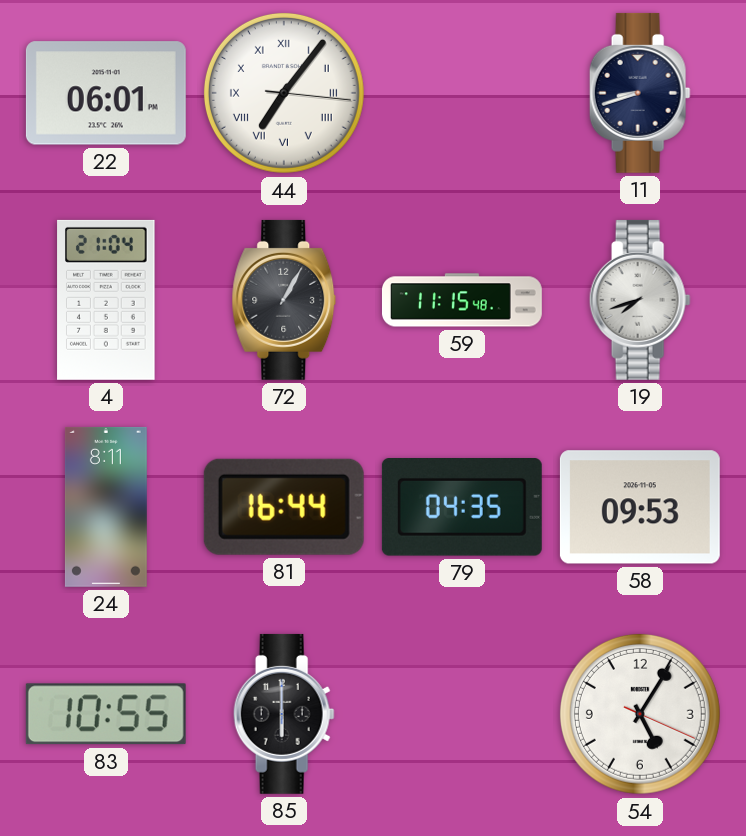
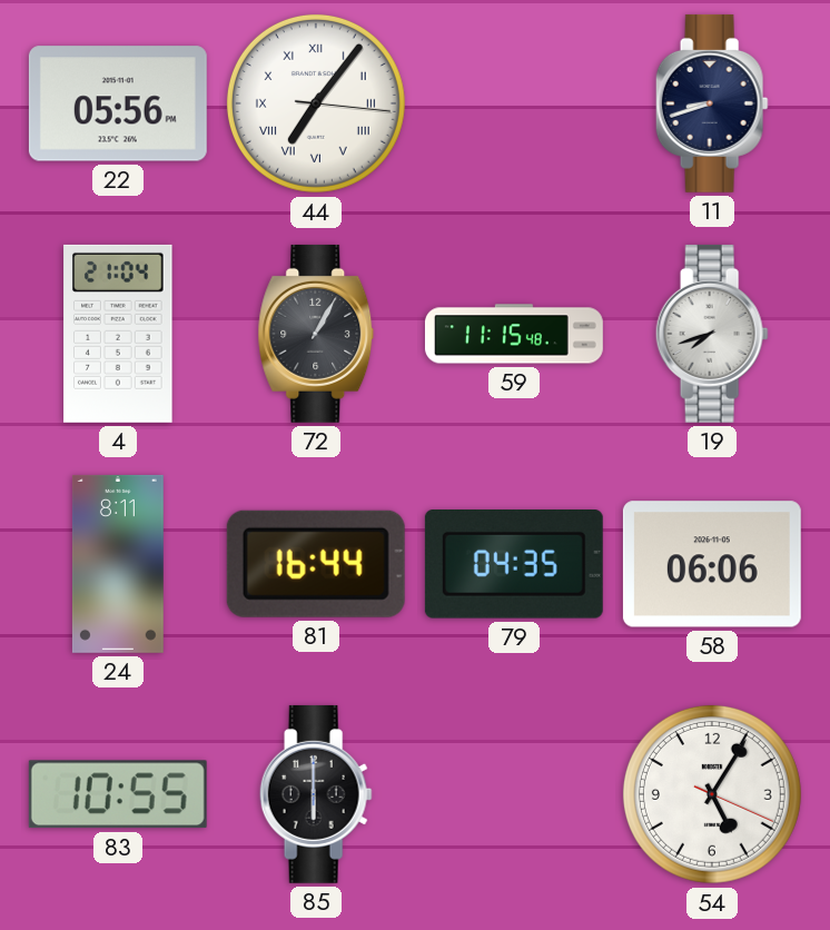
22: 06:01 -> 05:56
58: 09:53 -> 06:06
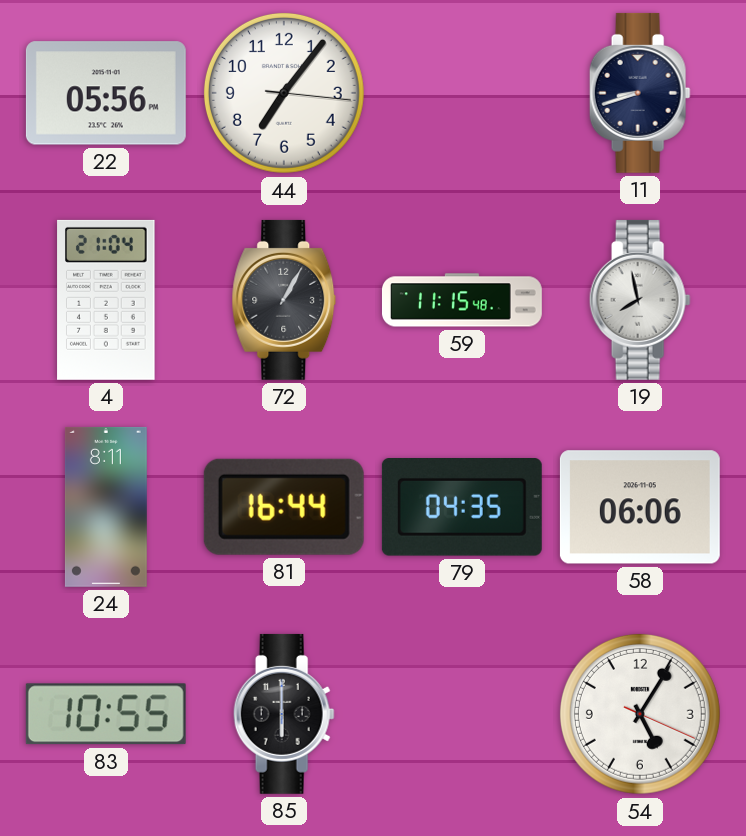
44 numerals: Roman -> Arabic
19: 7:42 -> 7:58
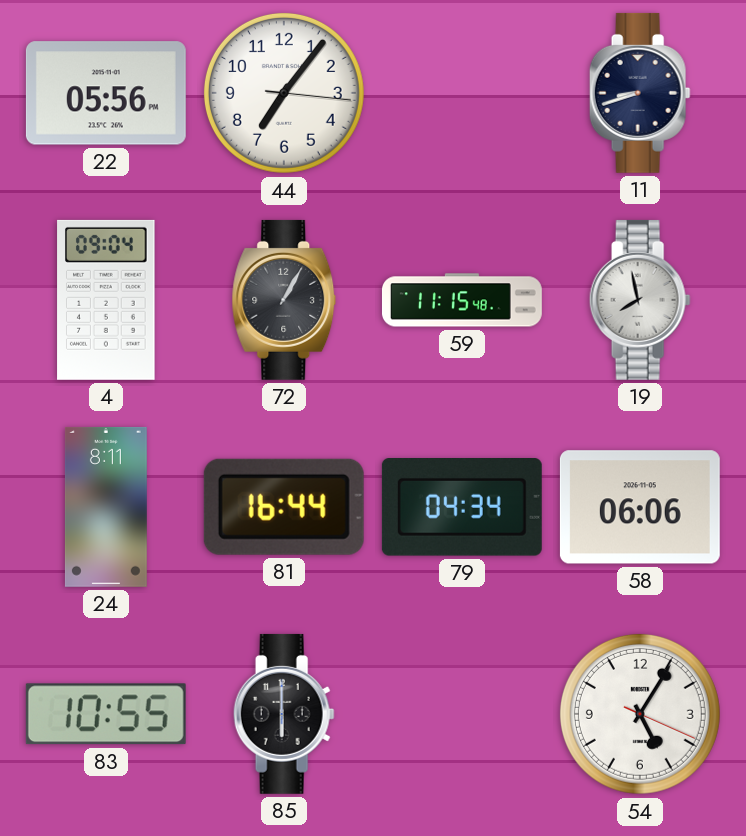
4: 21:04 -> 09:04
79: 04:35 -> 04:34
